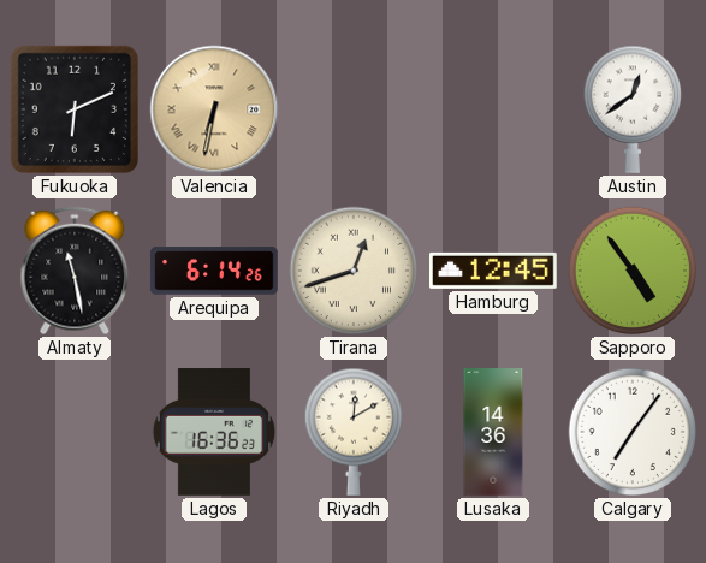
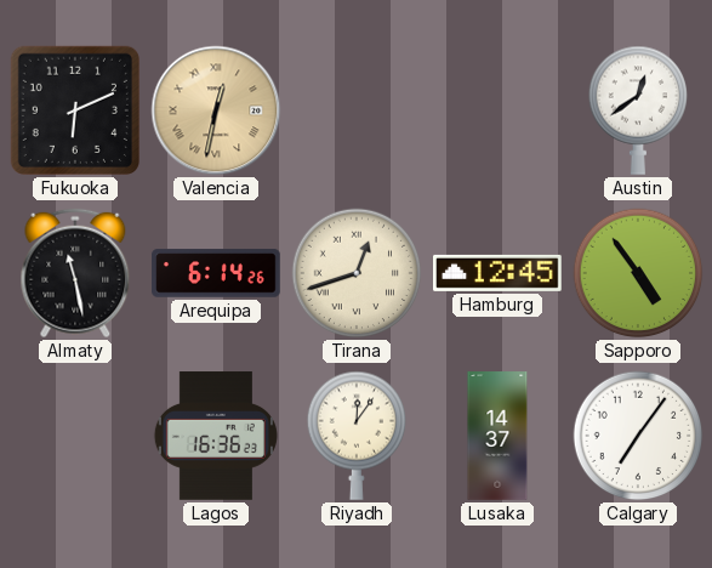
Valencia: 6:32 -> 12:32
Riyadh: 12:10 -> 12:06
Lusaka: 14:36 -> 14:37
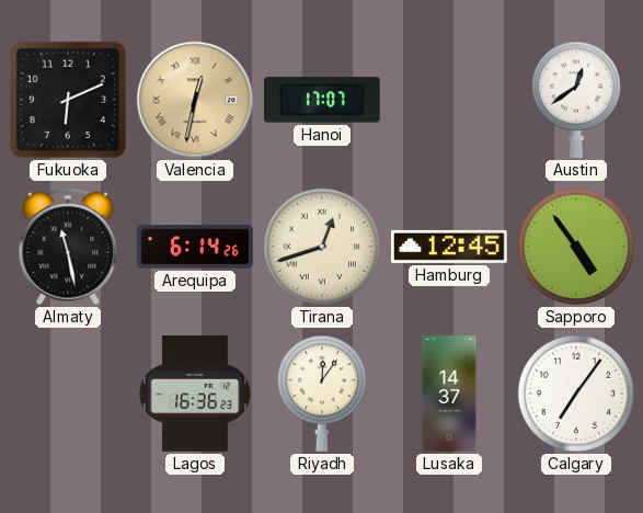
Hanoi: none -> 17:07
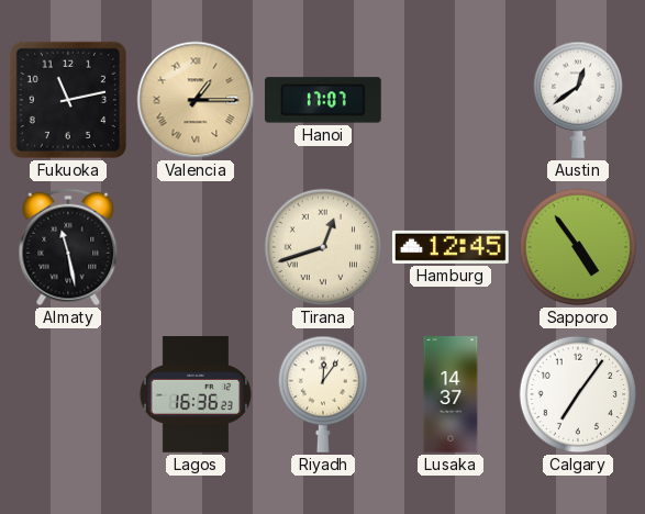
Fukuoka: 6:11 -> 11:13
Valencia: 12:32 -> 1:15
Arequipa: 6:14 -> none
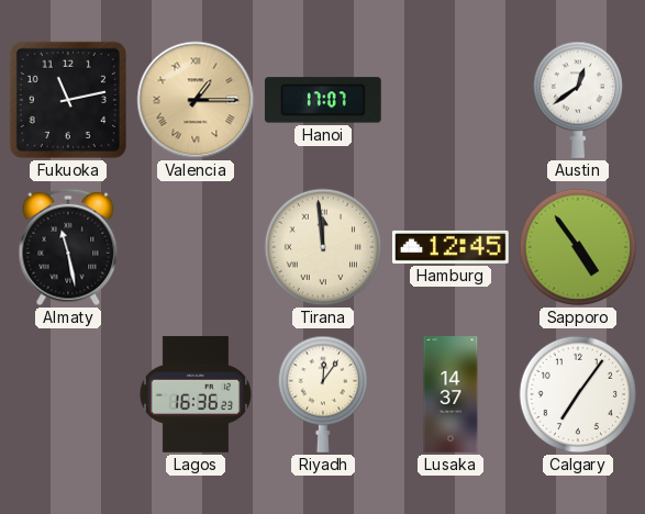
Tirana: 12:42 -> 11:59
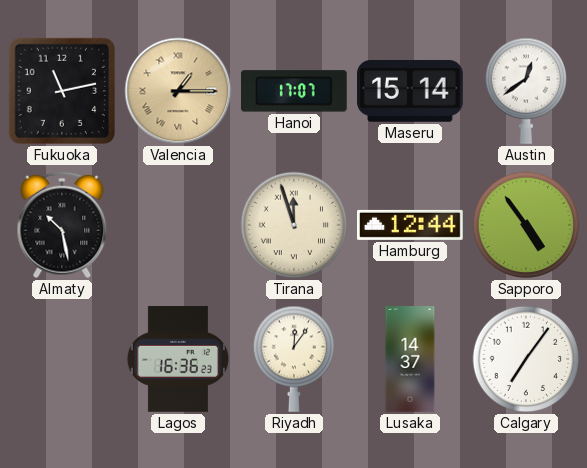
Maseru: none -> 15:14
Almaty: 11:28 -> 10:28
Tirana: 11:59 -> 11:57
Hamburg: 12:45 -> 12:44
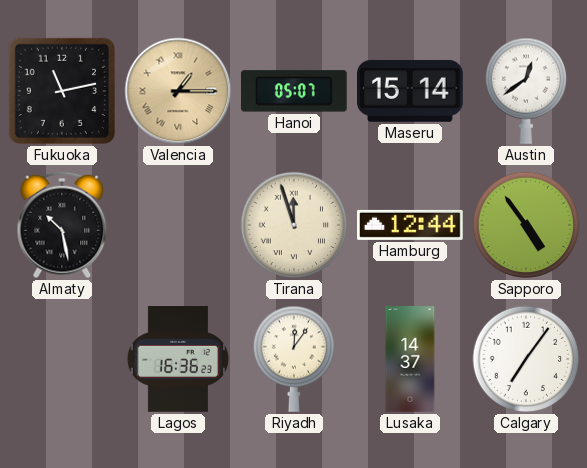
Hanoi: 17:07 -> 05:07
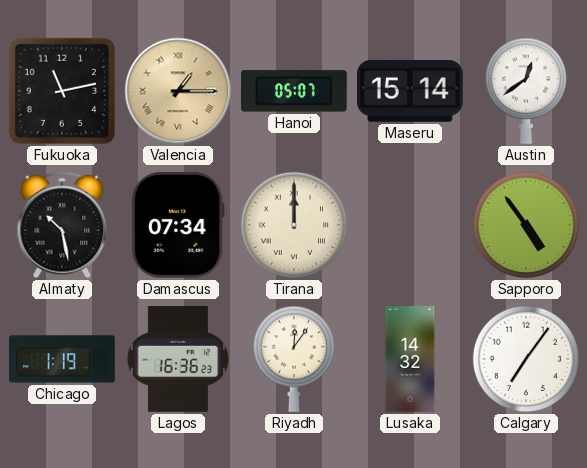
Damascus: none -> 07:34
Tirana: 11:57 -> 12:00
Hamburg: 12:44 -> none
Chicago: none -> 1:19
Lusaka: 14:37 -> 14:32
